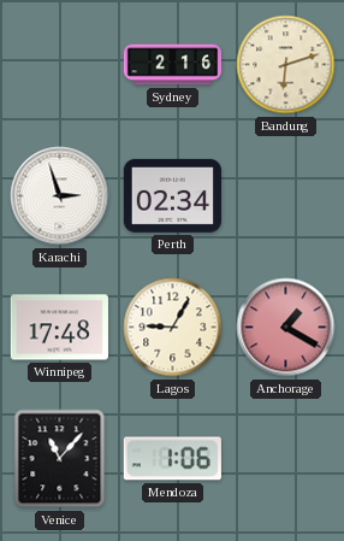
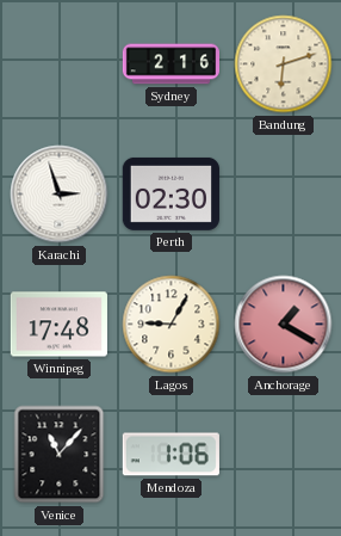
Perth: 02:34 -> 02:30
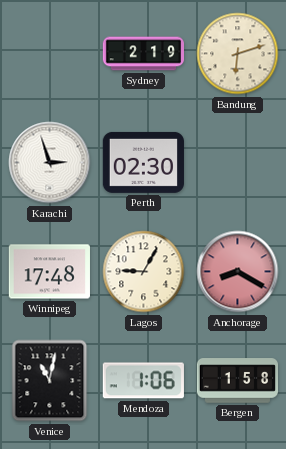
Sydney: 2:16 -> 2:19
Anchorage: 1:20 -> 8:20
Venice: 11:07 -> 11:02
Bergen: none -> 1:58
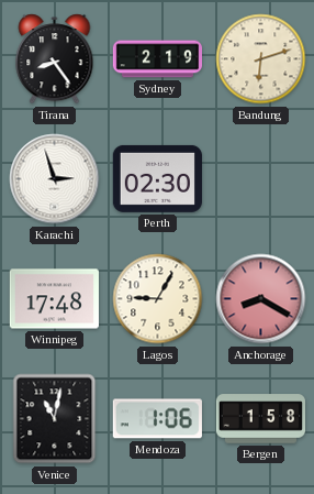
Tirana: none -> 8:24
